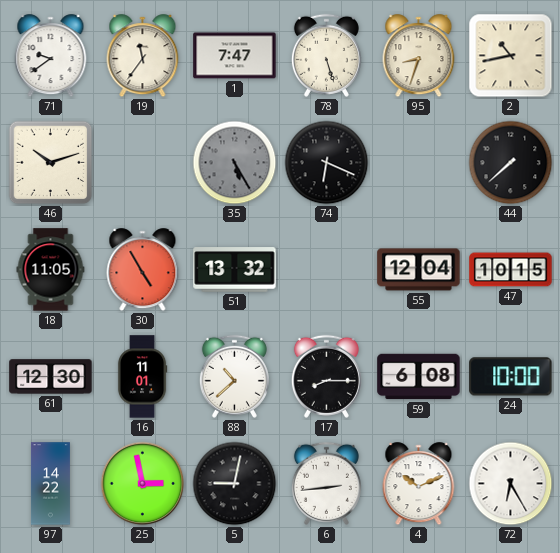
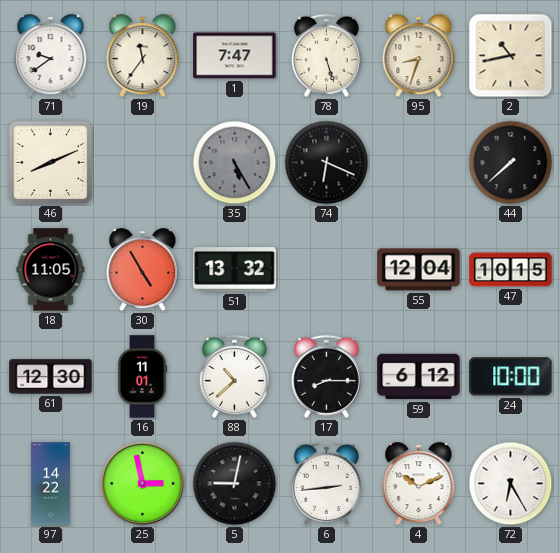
46: 10:12 -> 8:11
59: 6:08 -> 6:12
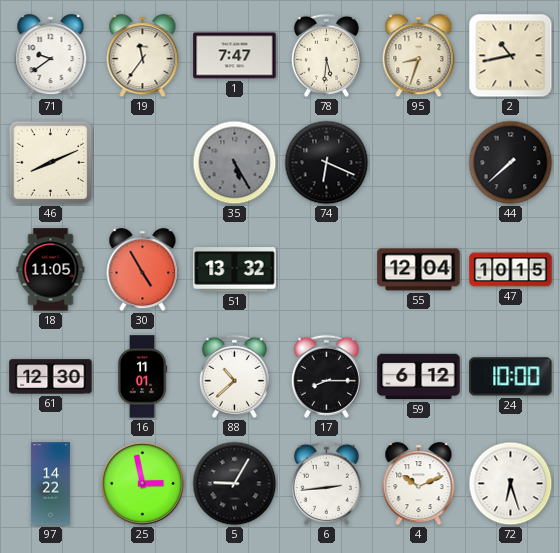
78: 5:27 -> 5:31
5: 9:02 -> 9:05
72: 6:25 -> 6:27
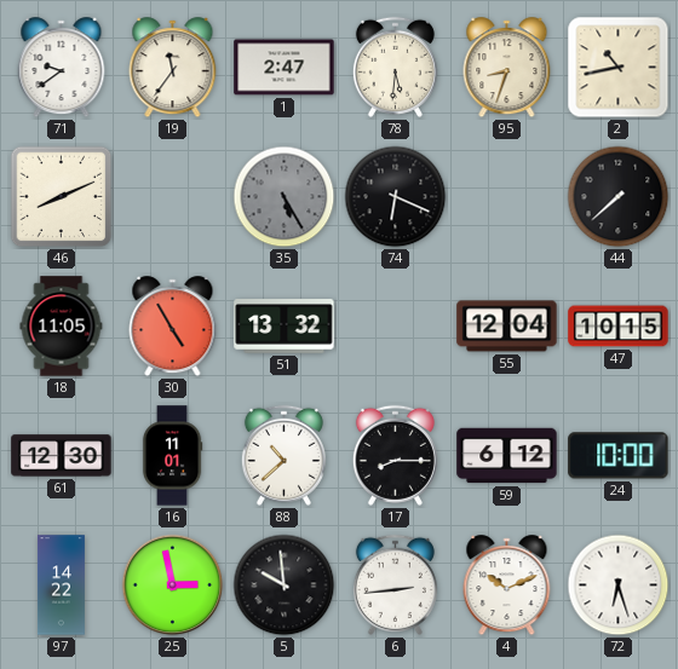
1: 7:47 -> 2:47
5: 9:05 -> 9:59
